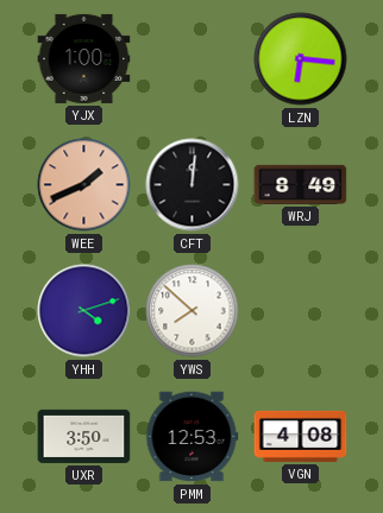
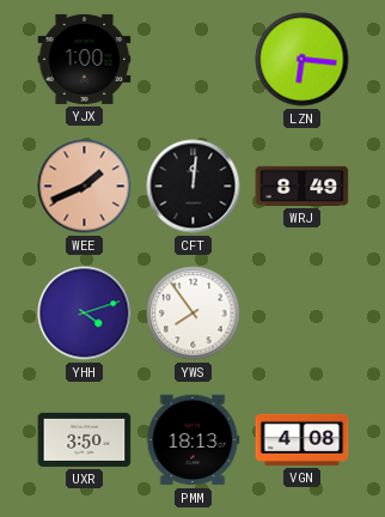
YWS: 7:52 -> 7:54
PMM: 12:53 -> 18:13
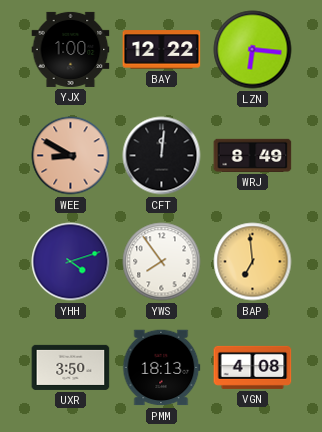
BAY: none -> 12:22
WEE: 1:41 -> 8:50
BAP: none -> 6:59
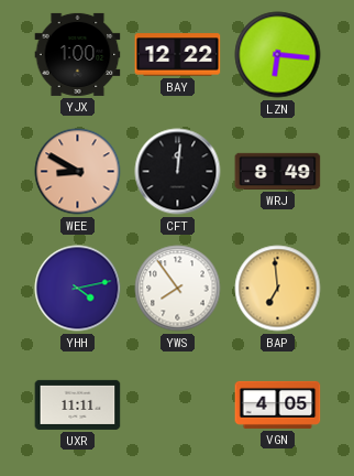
YHH: 4:12 -> 4:13
UXR: 3:50 -> 11:11
PMM: 18:13 -> none
VGN: 4:08 -> 4:05
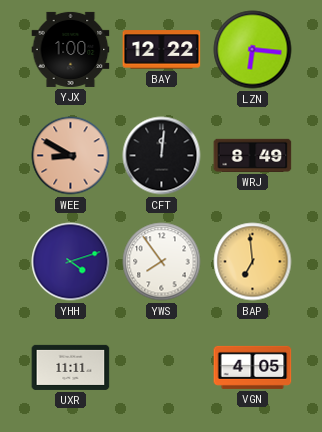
YHH: 4:13 -> 4:12
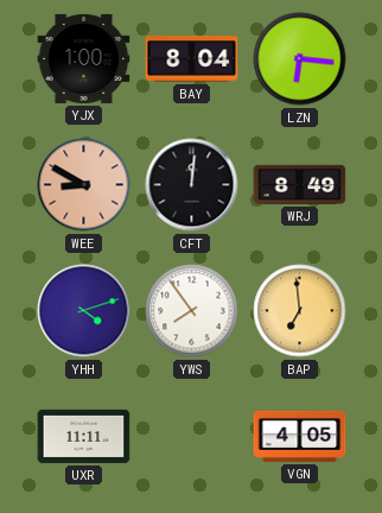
BAY: 12:22 -> 8:04
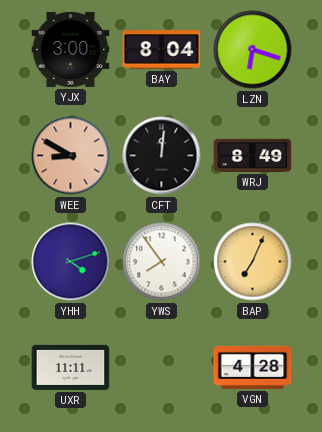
YJX: 1:00 -> 3:00
LZN: 6:16 -> 6:18
BAP: 6:59 -> 7:04
VGN: 4:05 -> 4:28
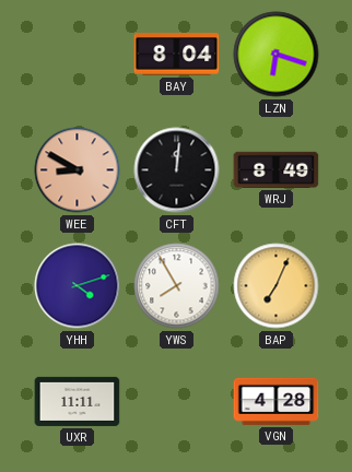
YJX: 3:00 -> none
YWS: 7:54 -> 7:55
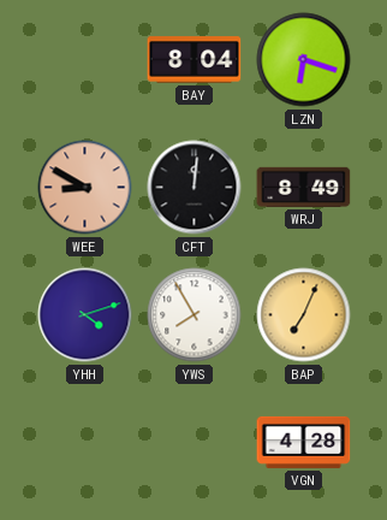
UXR: 11:11 -> none
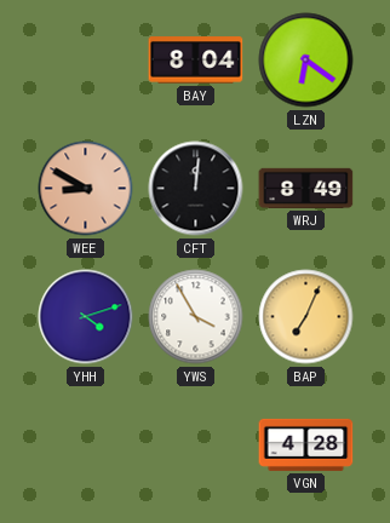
LZN: 6:18 -> 6:21
YWS: 7:55 -> 3:55
